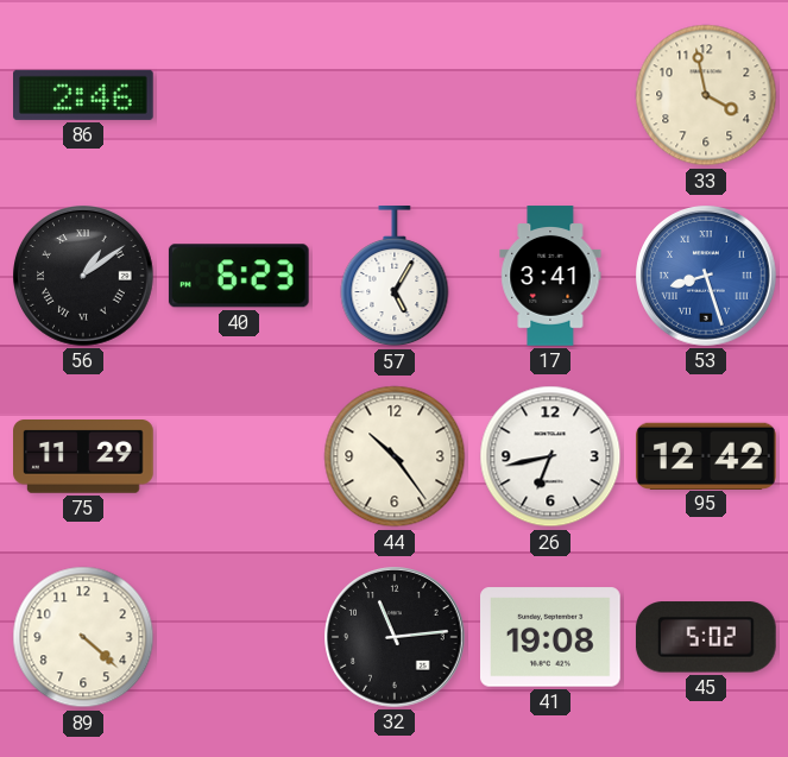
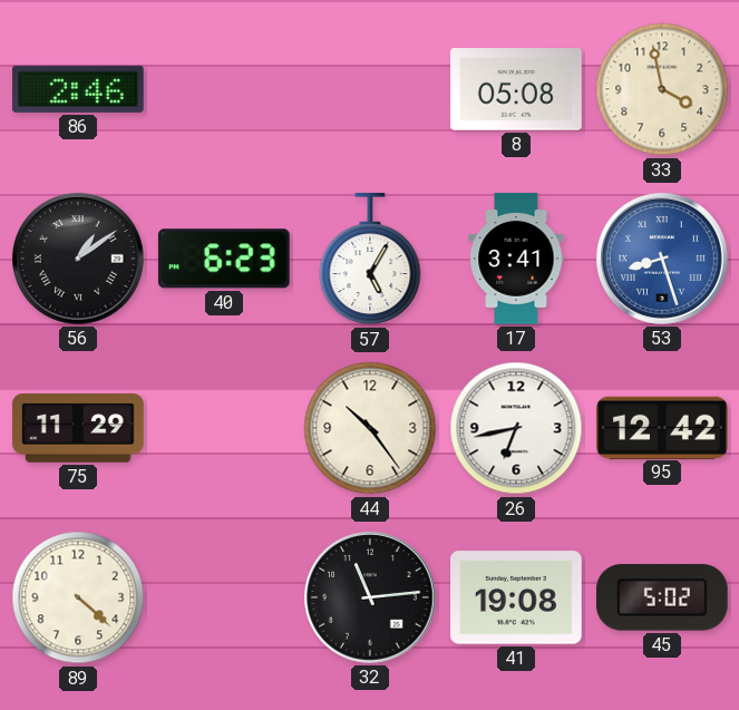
8: none -> 05:08
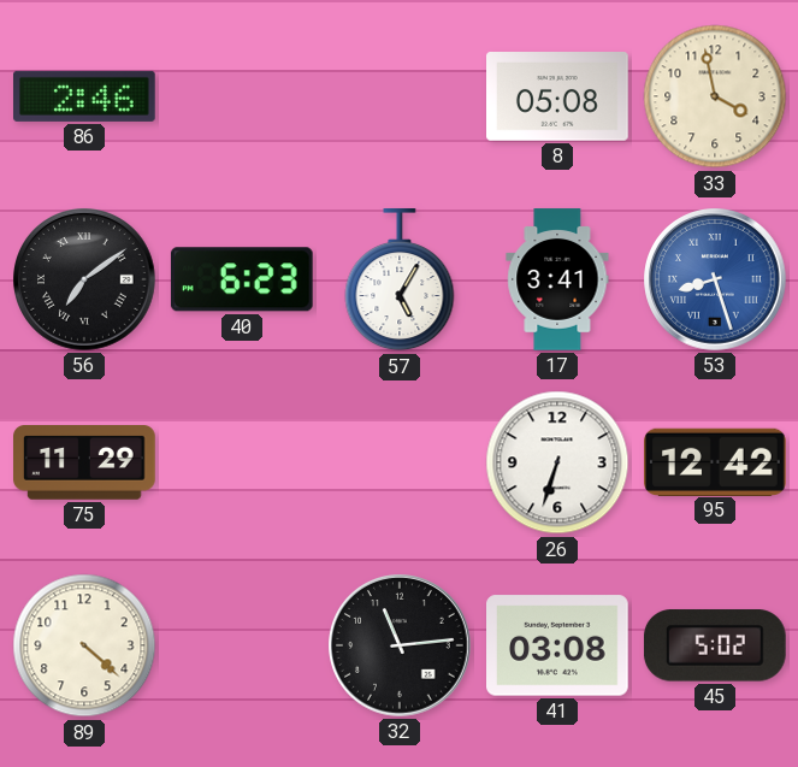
56: 1:09 -> 7:09
44: 10:24 -> none
26: 6:43 -> 6:33
41: 19:08 -> 03:08
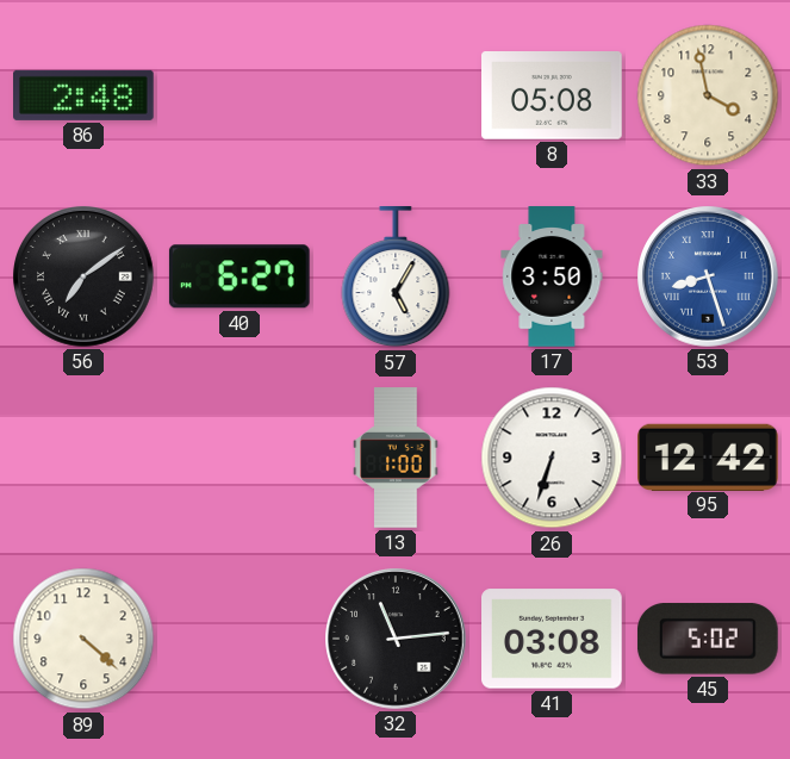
86: 2:46 -> 2:48
40: 6:23 -> 6:27
17: 3:41 -> 3:50
75: 11:29 -> none
13: none -> 1:00
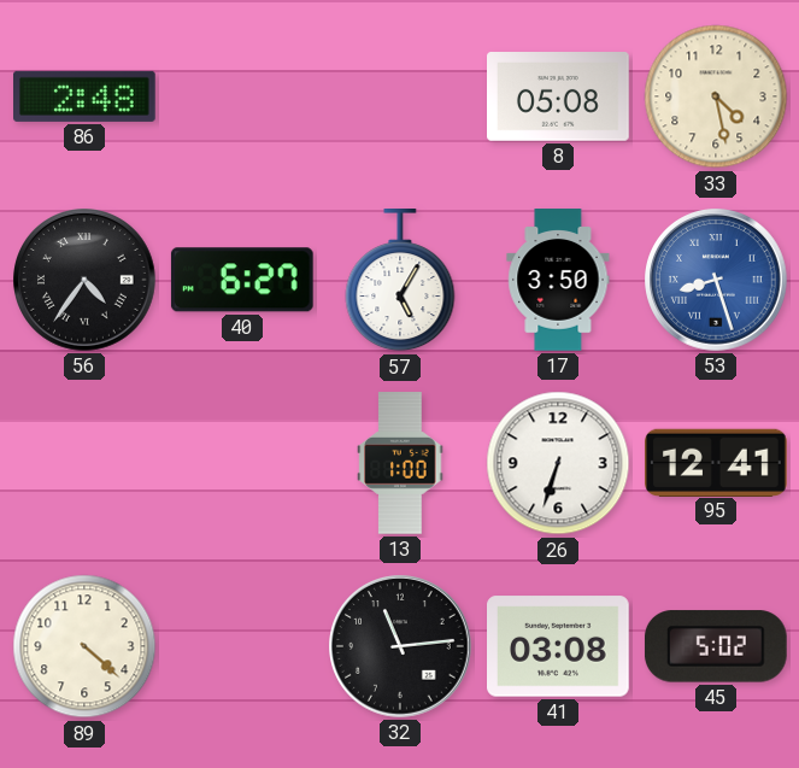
33: 3:58 -> 4:28
56: 7:09 -> 4:36
95: 12:42 -> 12:41
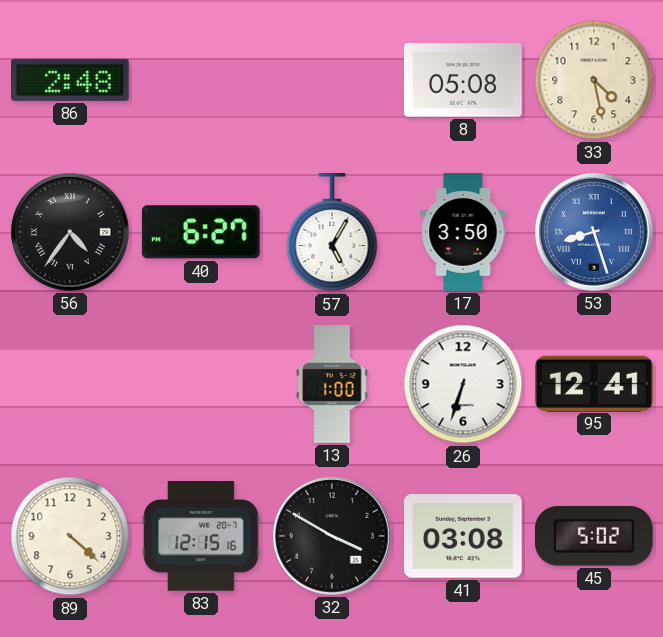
83: none -> 12:15
32: 11:14 -> 3:50
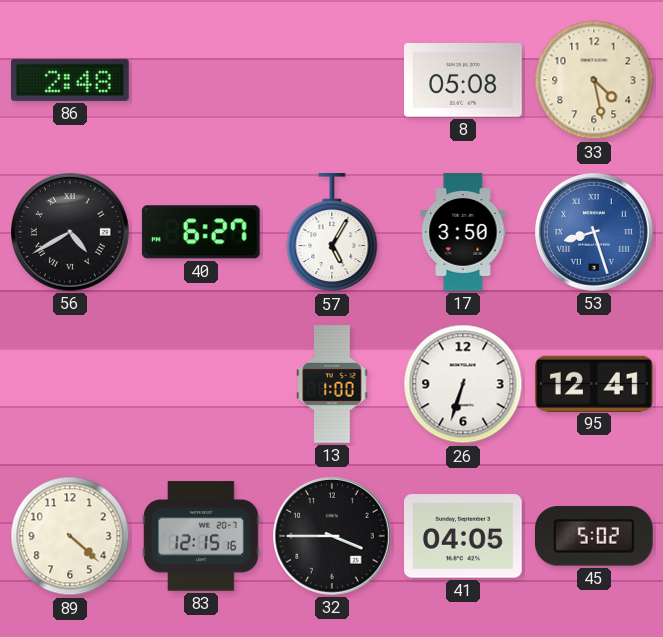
56: 4:36 -> 4:40
32: 3:50 -> 3:45
41: 03:08 -> 04:05
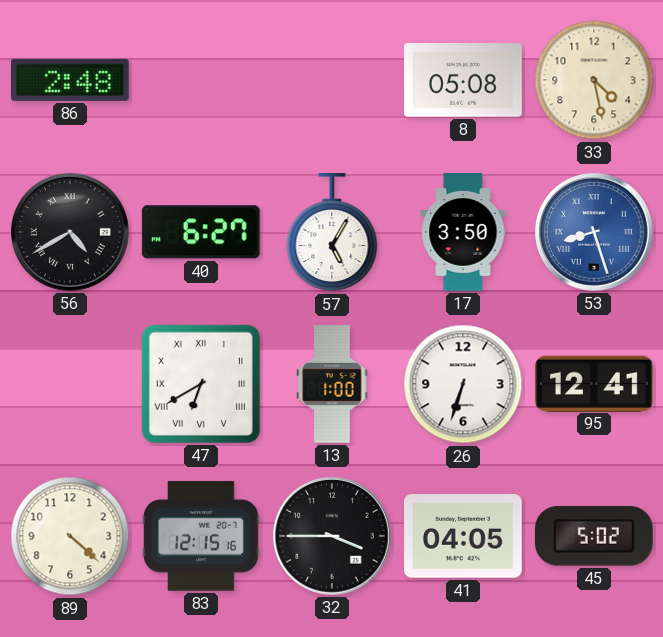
47: none -> 6:40
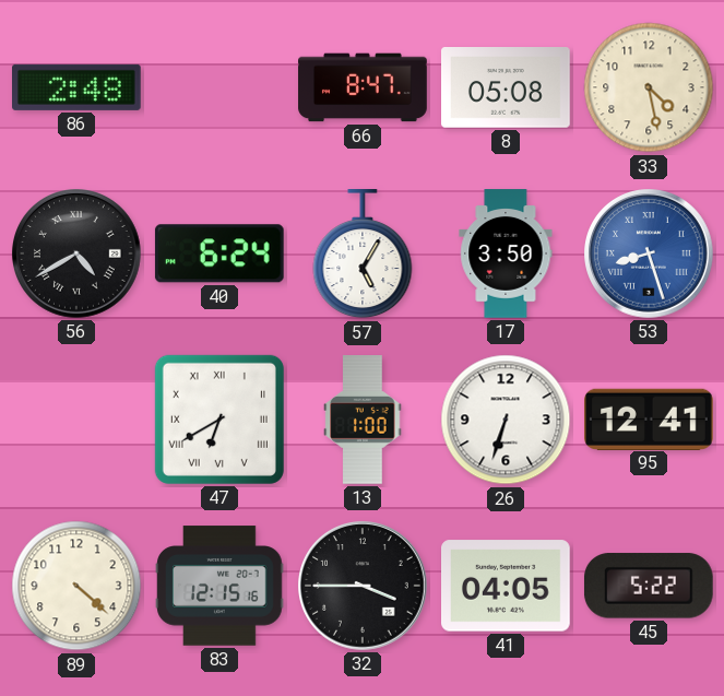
66: none -> 8:47
40: 6:27 -> 6:24
45: 5:02 -> 5:22
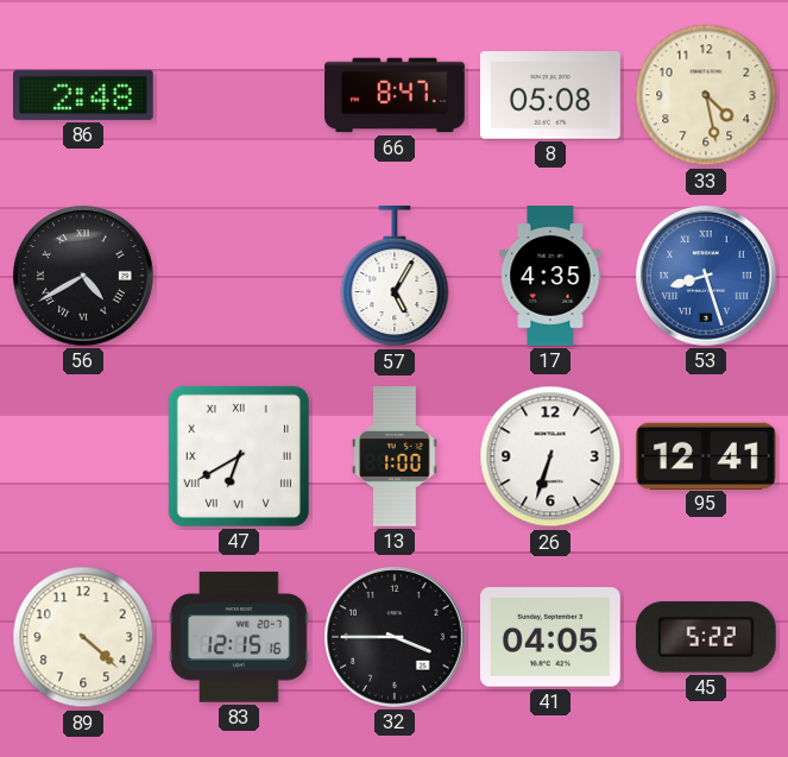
40: 6:24 -> none
17: 3:50 -> 4:35
